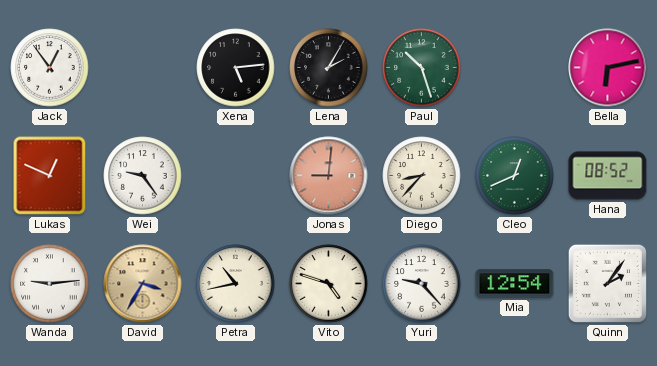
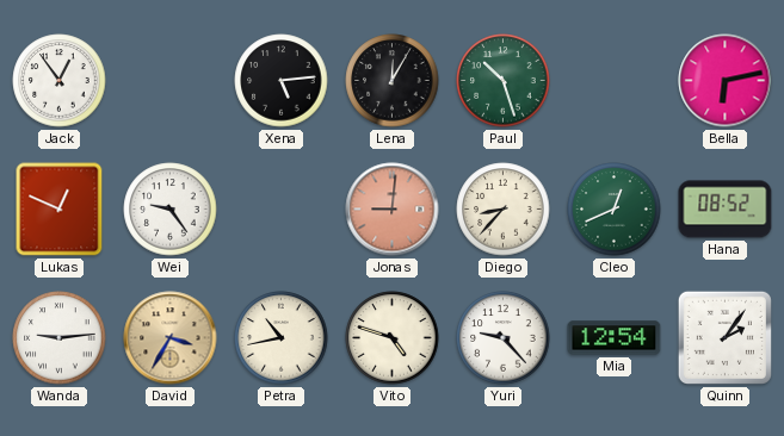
Lena: 2:05 -> 12:05
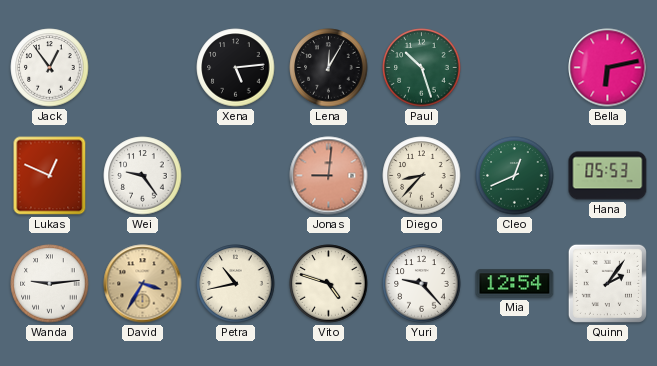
Hana: 08:52 -> 05:53
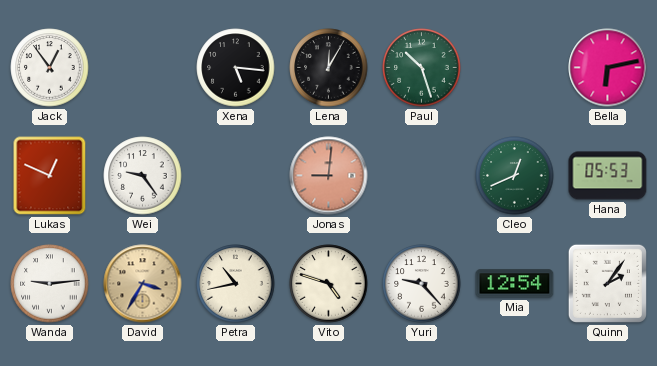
Xena: 5:14 -> 5:16
Diego: 8:37 -> none
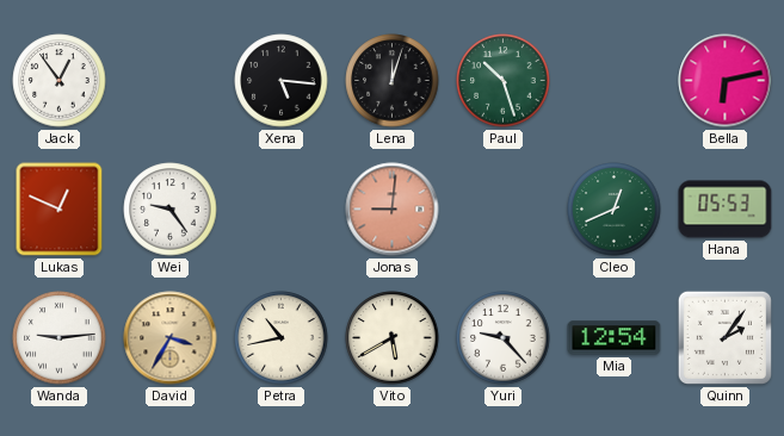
Lena: 12:05 -> 12:03
Vito: 4:48 -> 5:40
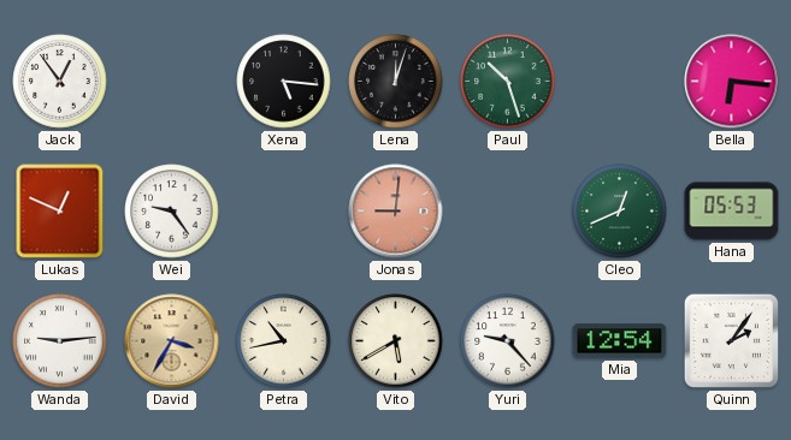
Bella: 6:13 -> 6:16
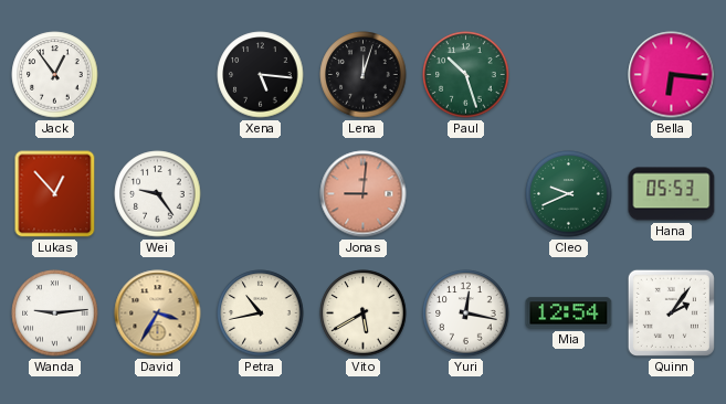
Lukas: 12:49 -> 12:53
Cleo: 12:41 -> 9:41
Yuri: 9:23 -> 12:17
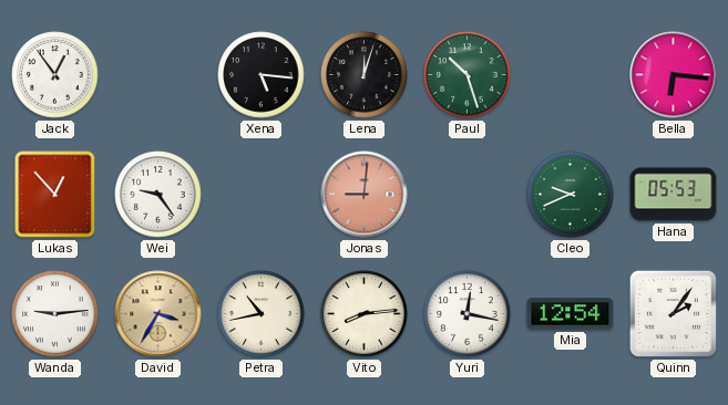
Vito: 5:40 -> 8:14
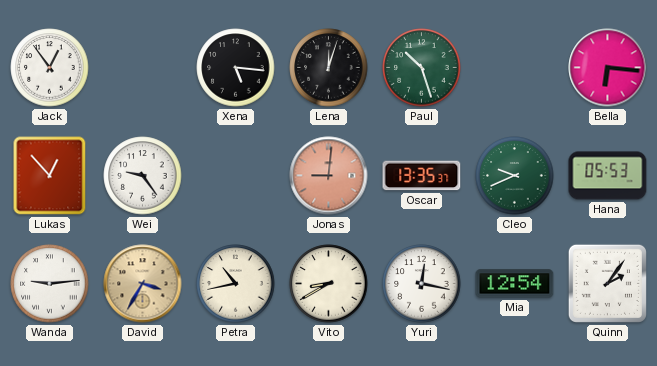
Oscar: none -> 13:35
Vito: 8:14 -> 8:40
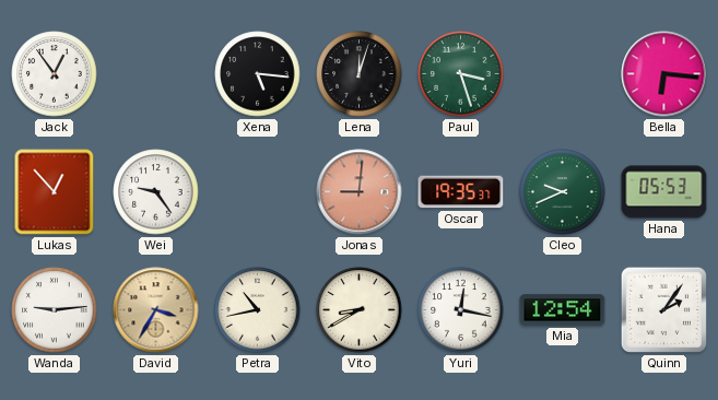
Paul: 10:27 -> 3:27
Oscar: 13:35 -> 19:35
